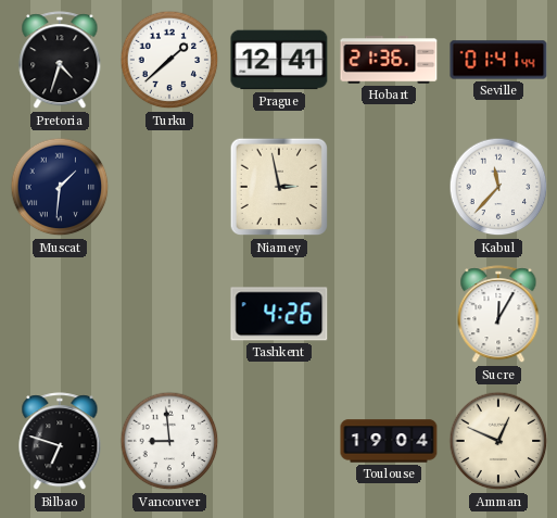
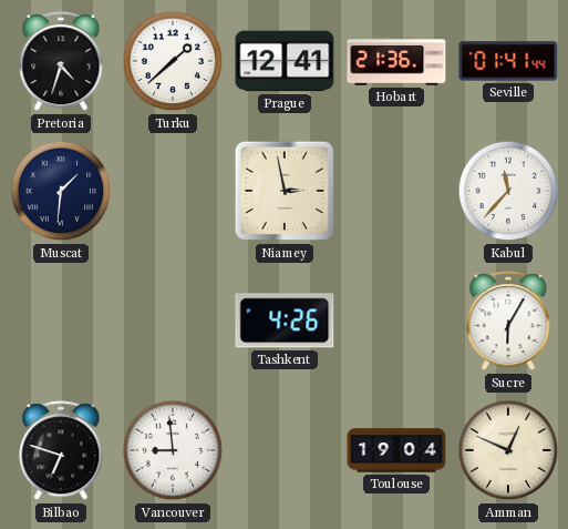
Sucre: 12:05 -> 6:05
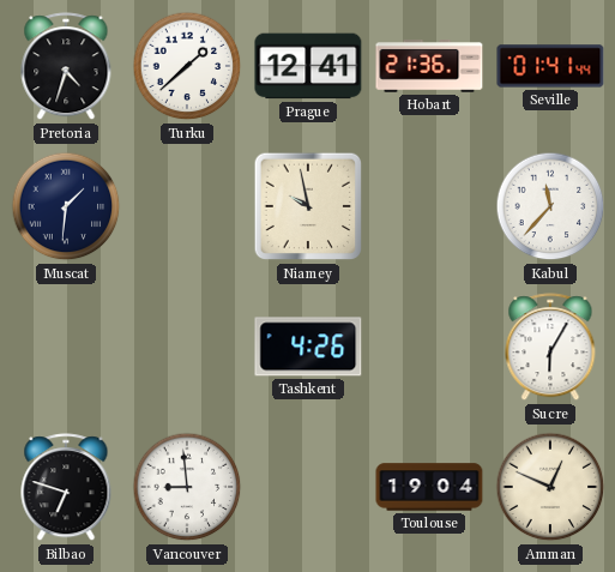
Niamey: 2:58 -> 9:58
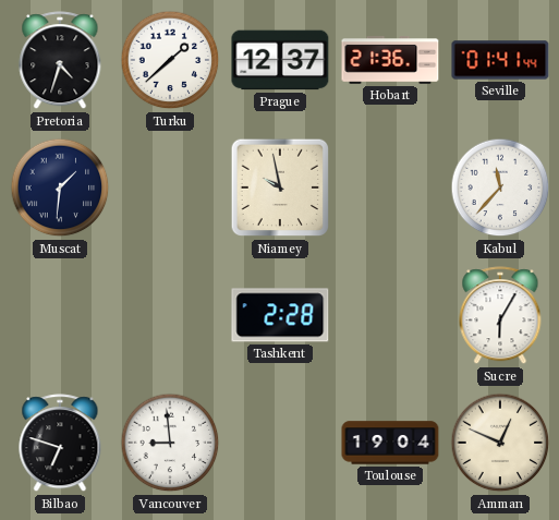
Prague: 12:41 -> 12:37
Tashkent: 4:26 -> 2:28
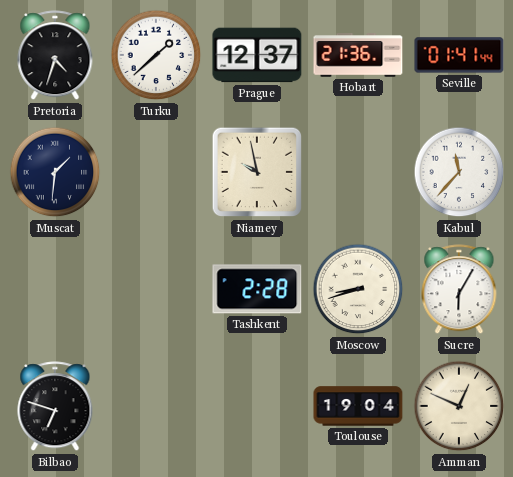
Moscow: none -> 8:42
Vancouver: 8:59 -> none
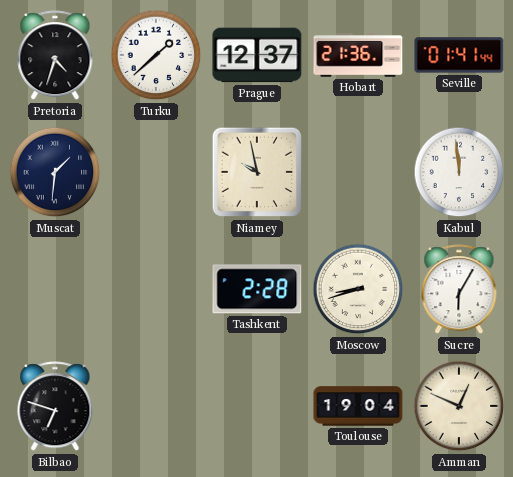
Kabul: 11:37 -> 11:59
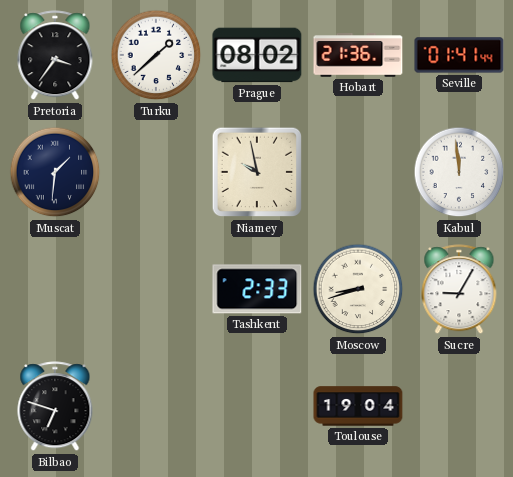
Pretoria: 4:33 -> 3:36
Prague: 12:37 -> 08:02
Tashkent: 2:28 -> 2:33
Sucre: 6:05 -> 9:05
Amman: 12:49 -> none
